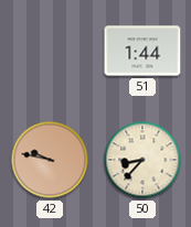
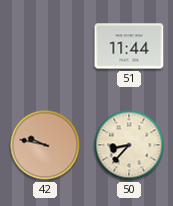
51: 1:44 -> 11:44
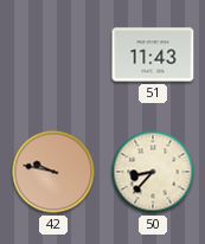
51: 11:44 -> 11:43
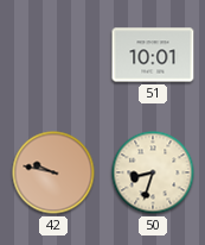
51: 11:43 -> 10:01
50: 8:37 -> 8:33
